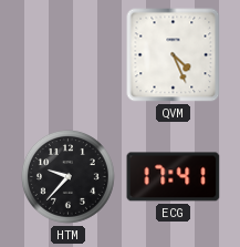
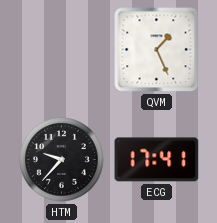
QVM: 4:26 -> 1:26
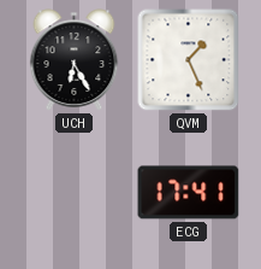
UCH: none -> 6:25
HTM: 9:37 -> none
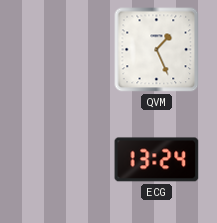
UCH: 6:25 -> none
ECG: 17:41 -> 13:24
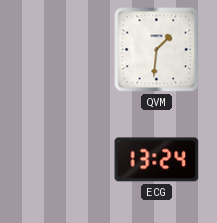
QVM: 1:26 -> 1:31
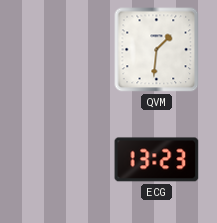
ECG: 13:24 -> 13:23
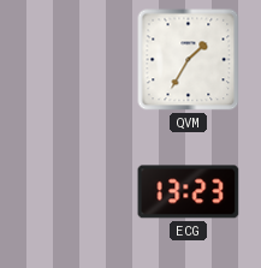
QVM: 1:31 -> 1:35
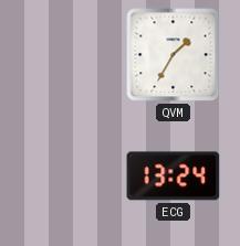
ECG: 13:23 -> 13:24
